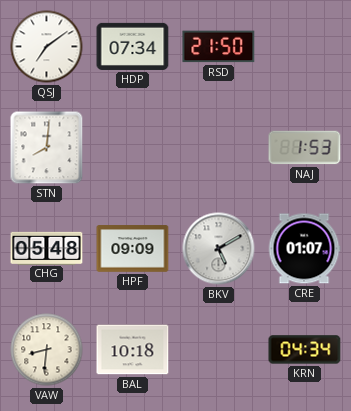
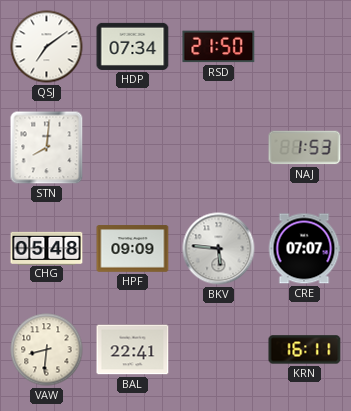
BKV: 5:10 -> 5:46
CRE: 01:07 -> 07:07
BAL: 10:18 -> 22:41
KRN: 04:34 -> 16:11
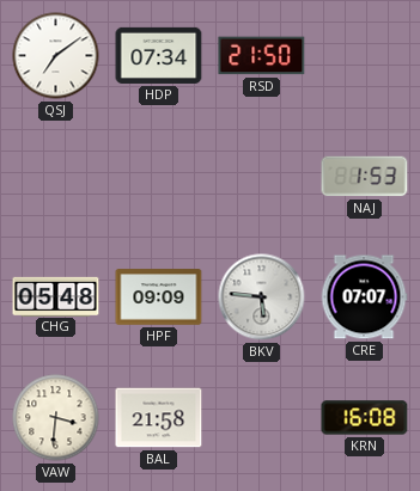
STN: 8:01 -> none
VAW: 8:31 -> 3:31
BAL: 22:41 -> 21:58
KRN: 16:11 -> 16:08
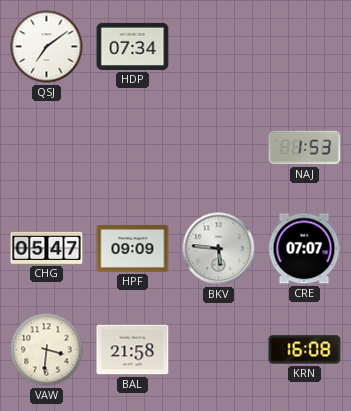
RSD: 21:50 -> none
CHG: 05:48 -> 05:47
